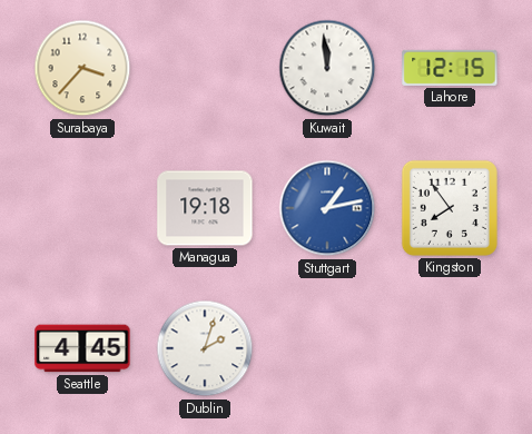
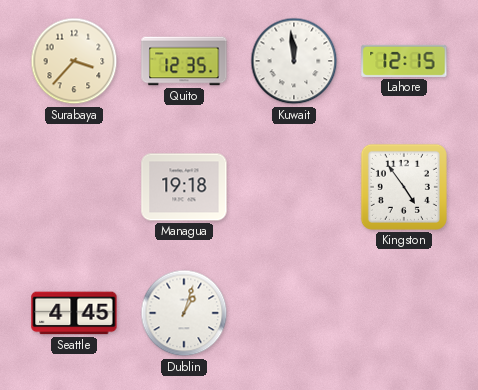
Quito: none -> 12:35
Stuttgart: 1:13 -> none
Kingston: 7:54 -> 4:54
Dublin: 2:03 -> 1:03
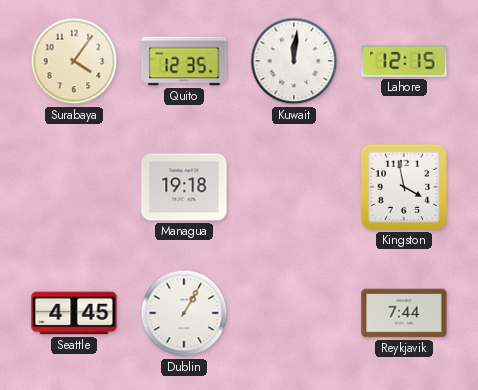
Surabaya: 3:37 -> 4:06
Kuwait: 11:59 -> 12:01
Kingston: 4:54 -> 3:58
Dublin: 1:03 -> 1:05
Reykjavik: none -> 7:44
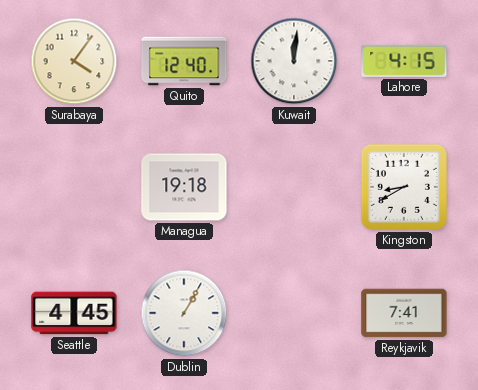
Quito: 12:35 -> 12:40
Lahore: 12:15 -> 4:15
Kingston: 3:58 -> 8:40
Reykjavik: 7:44 -> 7:41
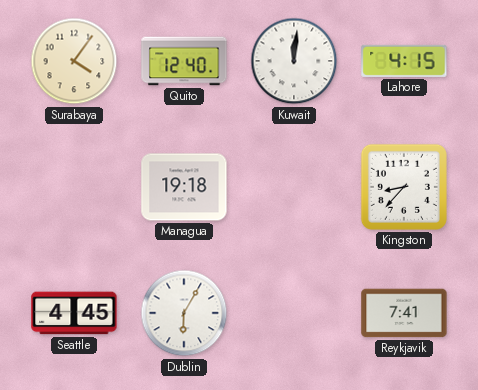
Kingston: 8:40 -> 8:37
Dublin: 1:05 -> 6:05
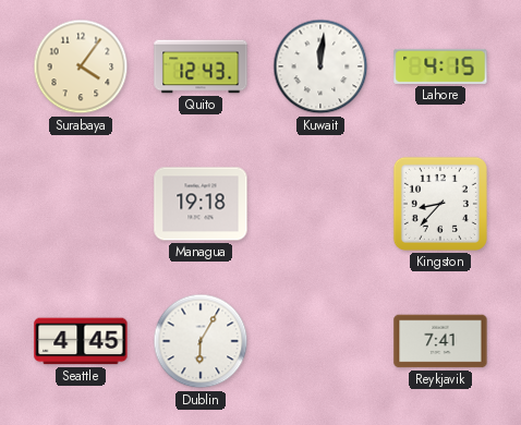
Quito: 12:40 -> 12:43
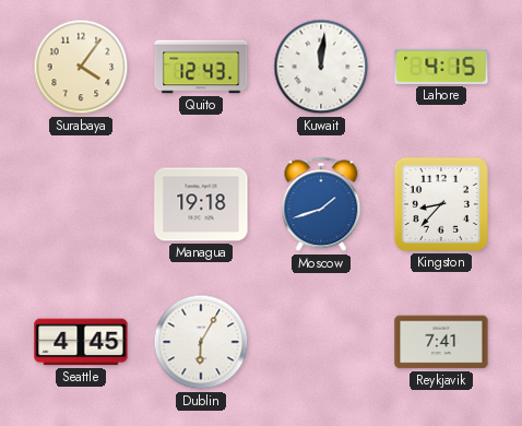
Moscow: none -> 1:42
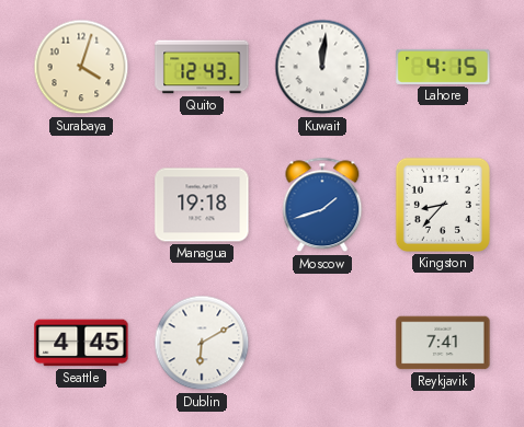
Surabaya: 4:06 -> 4:03
Dublin: 6:05 -> 6:10
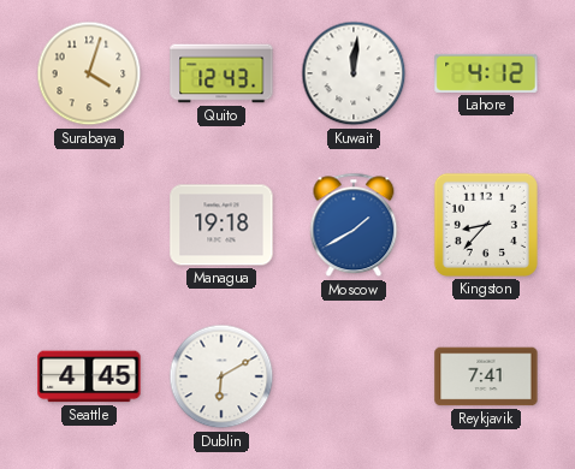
Lahore: 4:15 -> 4:12
Moscow: 1:42 -> 1:40
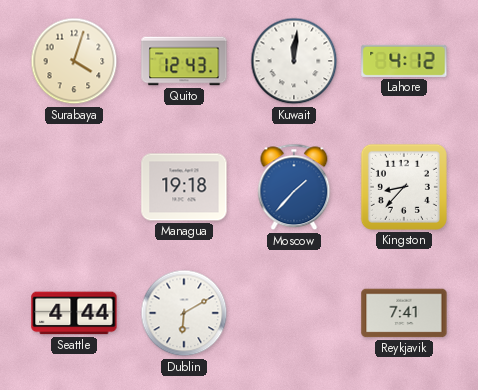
Moscow: 1:40 -> 1:37
Seattle: 4:45 -> 4:44
